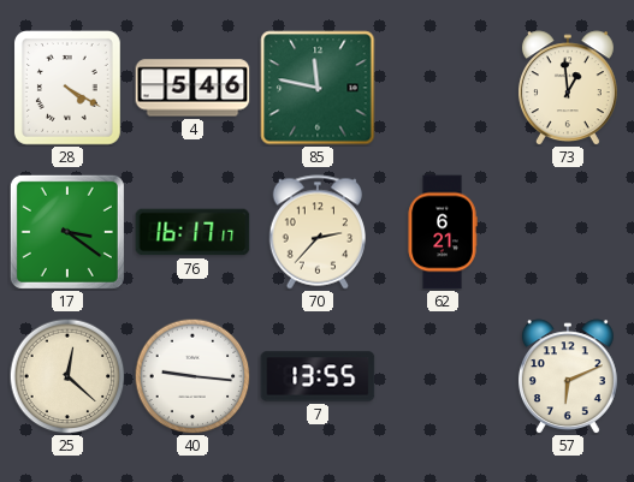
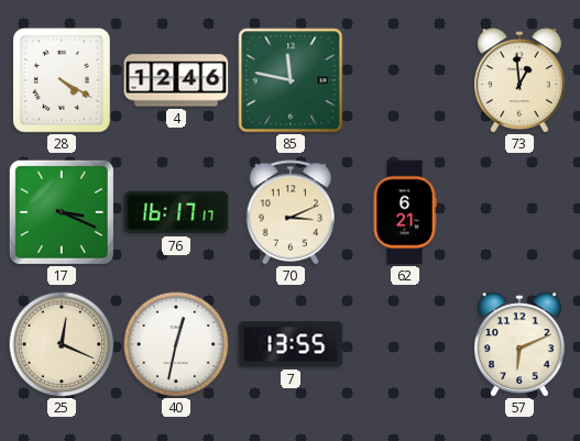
4: 5:46 -> 12:46
17: 3:21 -> 3:19
70: 2:37 -> 3:11
25: 12:22 -> 12:19
40: 9:16 -> 12:32
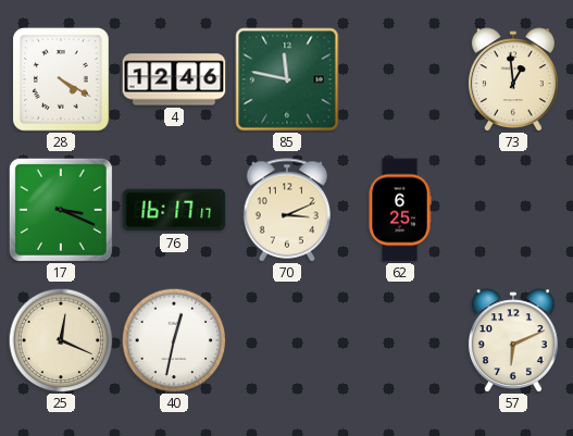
62: 6:21 -> 6:25
7: 13:55 -> none
